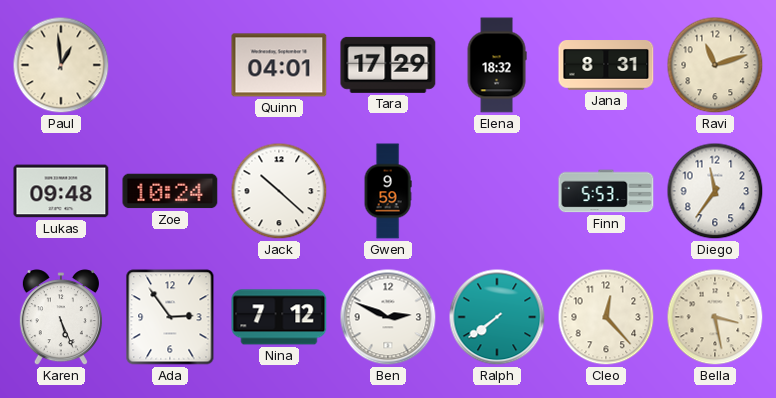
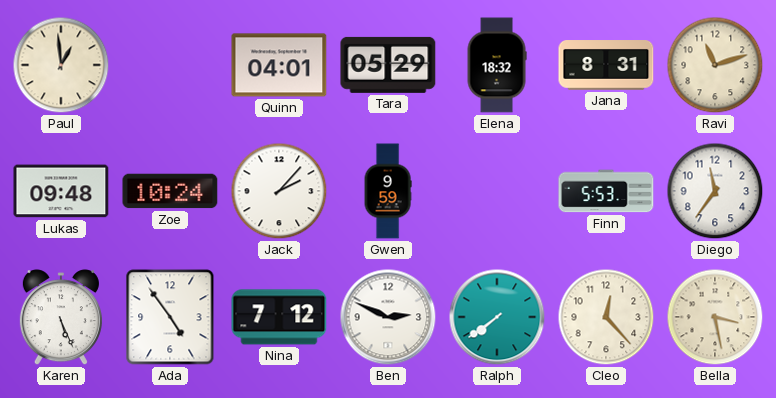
Tara: 17:29 -> 05:29
Jack: 10:22 -> 2:07
Ada: 2:54 -> 4:54
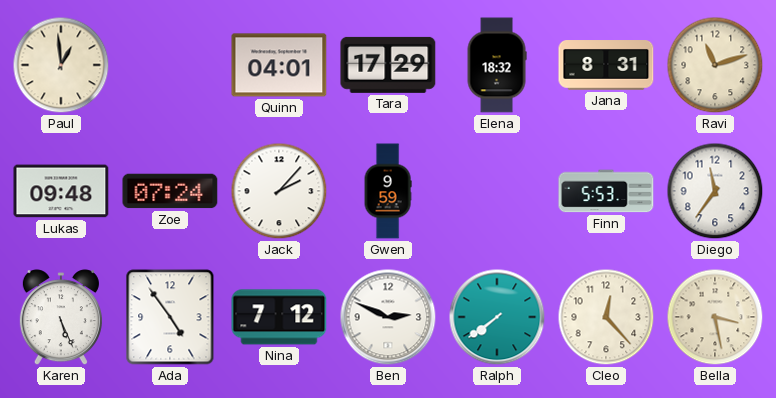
Tara: 05:29 -> 17:29
Zoe: 10:24 -> 07:24
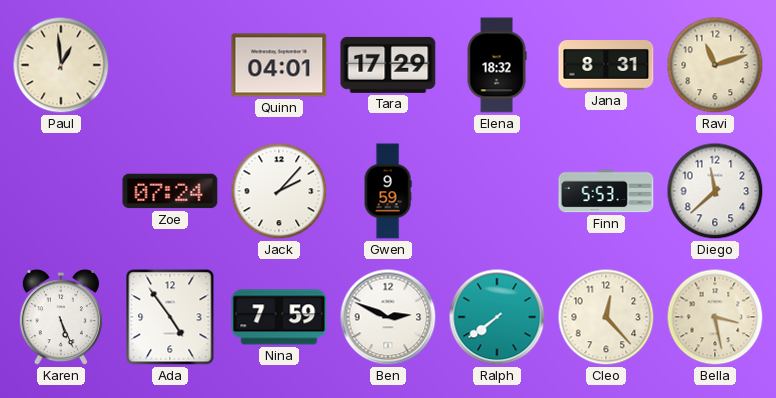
Lukas: 09:48 -> none
Diego: 11:36 -> 11:38
Nina: 7:12 -> 7:59
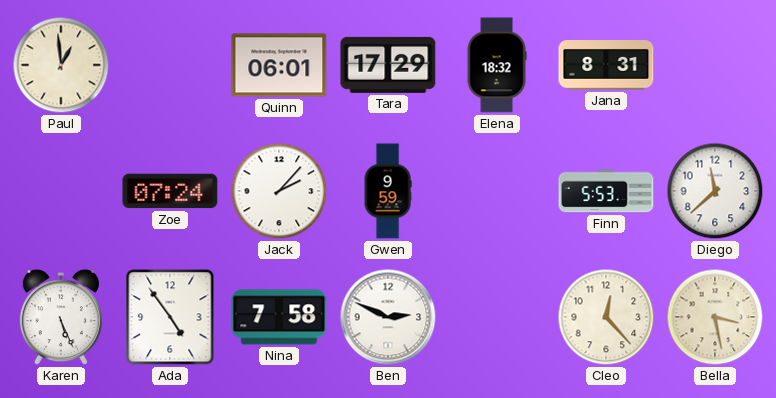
Quinn: 04:01 -> 06:01
Ravi: 11:12 -> none
Nina: 7:59 -> 7:58
Ralph: 7:39 -> none
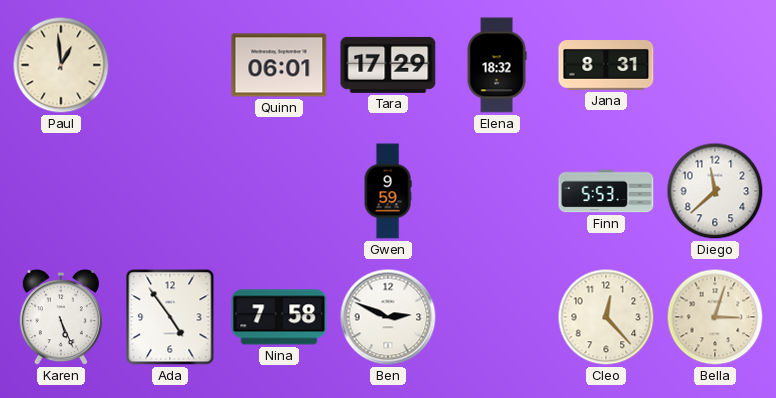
Zoe: 07:24 -> none
Jack: 2:07 -> none
Bella: 3:28 -> 3:03
